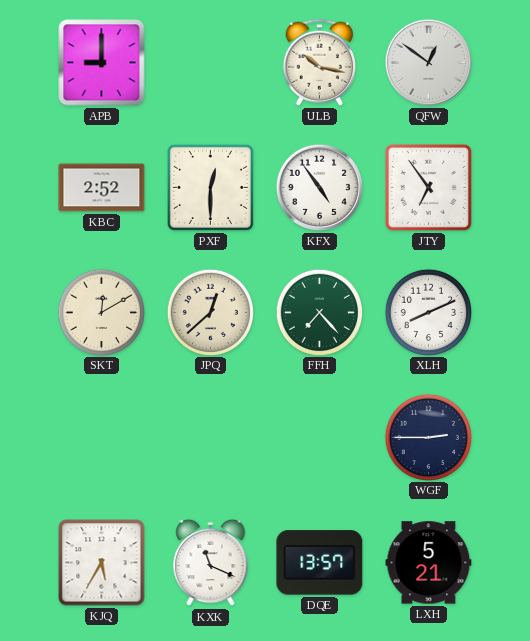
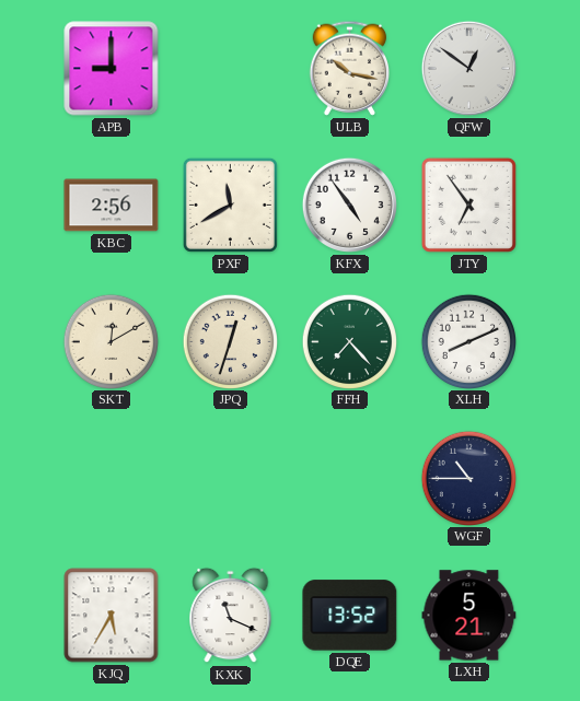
KBC: 2:52 -> 2:56
PXF: 12:30 -> 11:40
JPQ: 12:38 -> 12:33
WGF: 2:45 -> 10:45
DQE: 13:57 -> 13:52
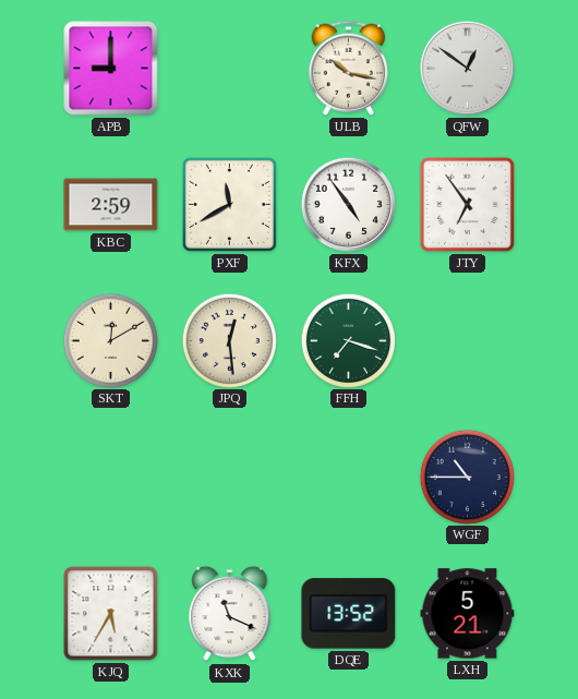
KBC: 2:56 -> 2:59
JPQ: 12:33 -> 12:29
FFH: 7:23 -> 7:18
XLH: 8:11 -> none
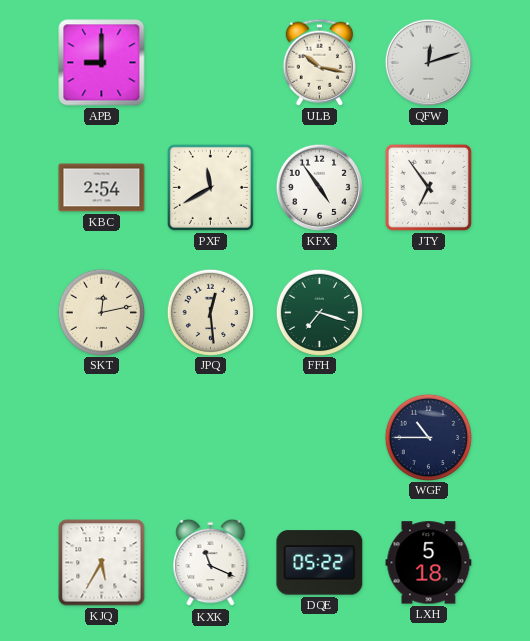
QFW: 12:51 -> 12:12
KBC: 2:59 -> 2:54
SKT: 12:10 -> 12:13
DQE: 13:52 -> 05:22
LXH: 5:21 -> 5:18
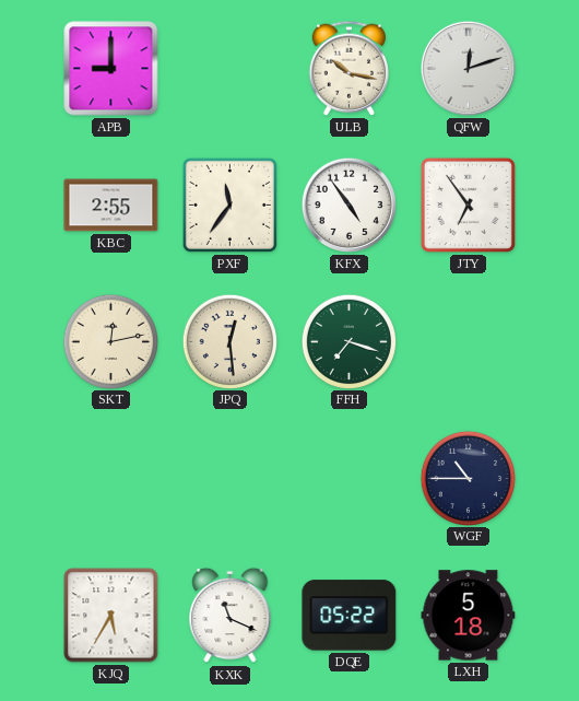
KBC: 2:54 -> 2:55
PXF: 11:40 -> 11:36
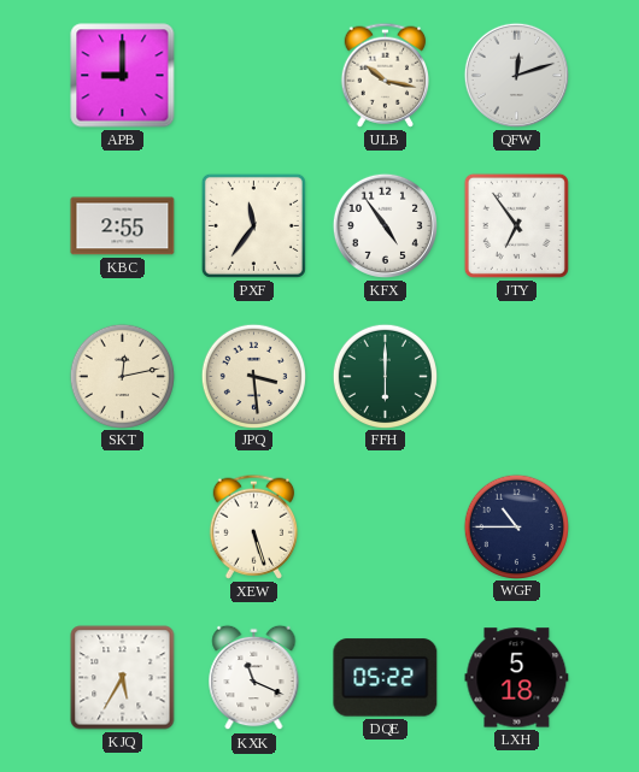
JPQ: 12:29 -> 3:29
FFH: 7:18 -> 6:00
XEW: none -> 5:27
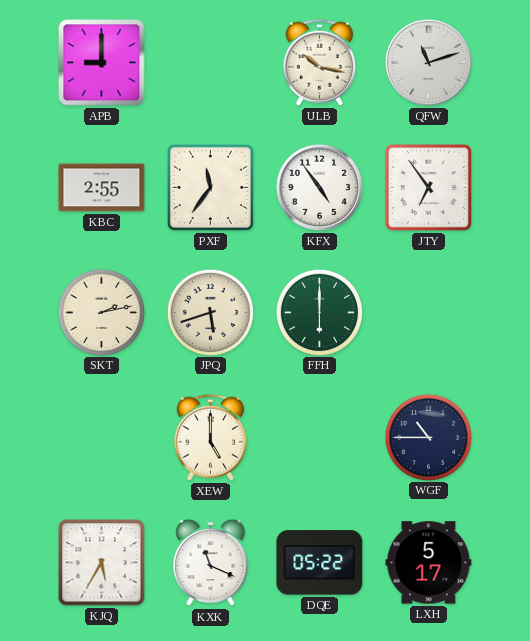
QFW: 12:12 -> 11:12
SKT: 12:13 -> 2:13
JPQ: 3:29 -> 5:42
XEW: 5:27 -> 5:00
LXH: 5:18 -> 5:17
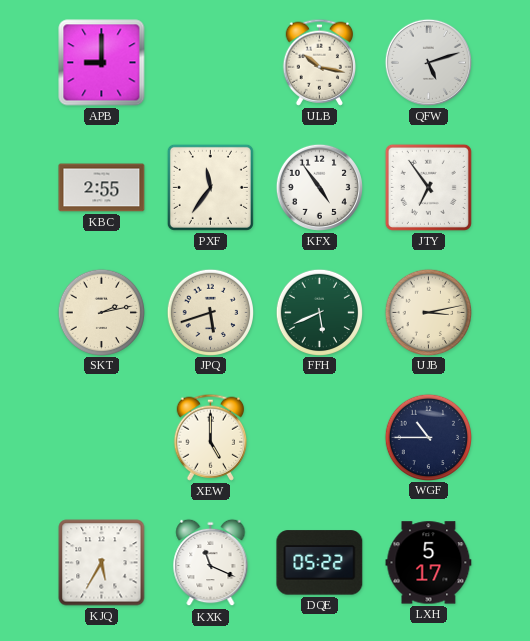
QFW: 11:12 -> 5:12
FFH: 6:00 -> 5:41
UJB: none -> 3:13
